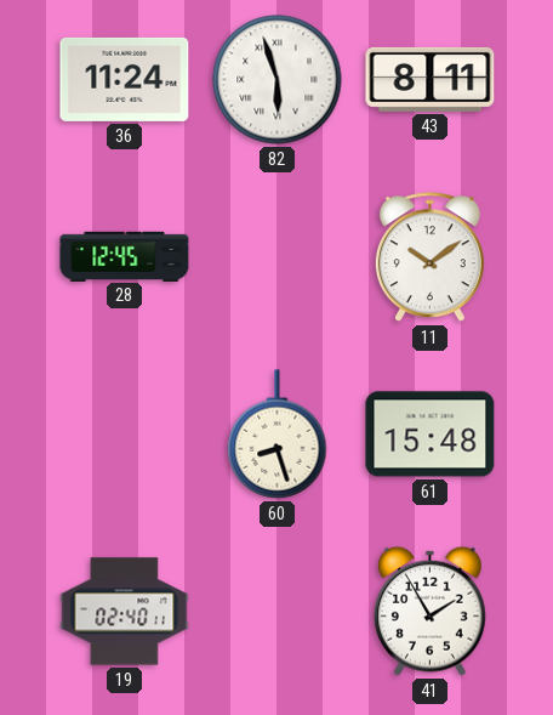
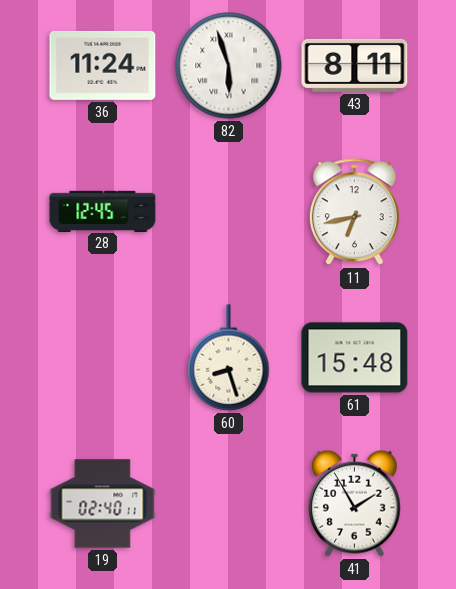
11: 10:09 -> 6:43
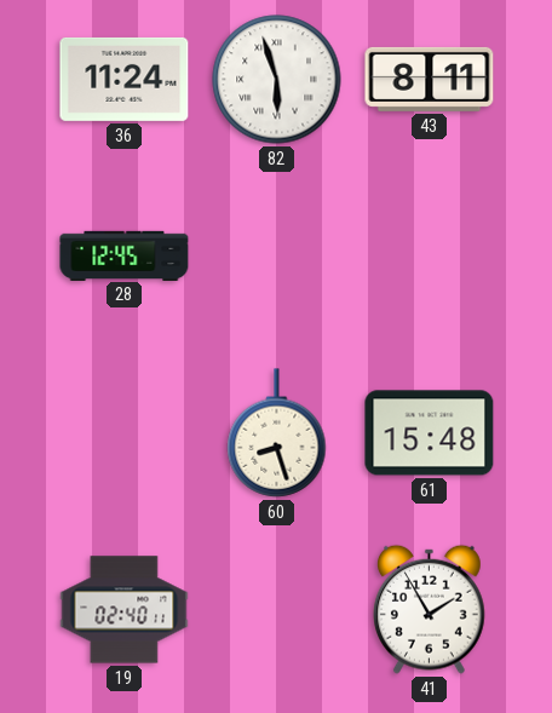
11: 6:43 -> none
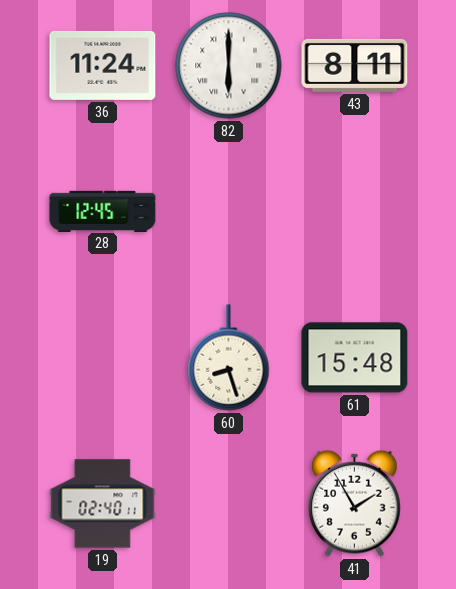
82: 5:57 -> 6:00
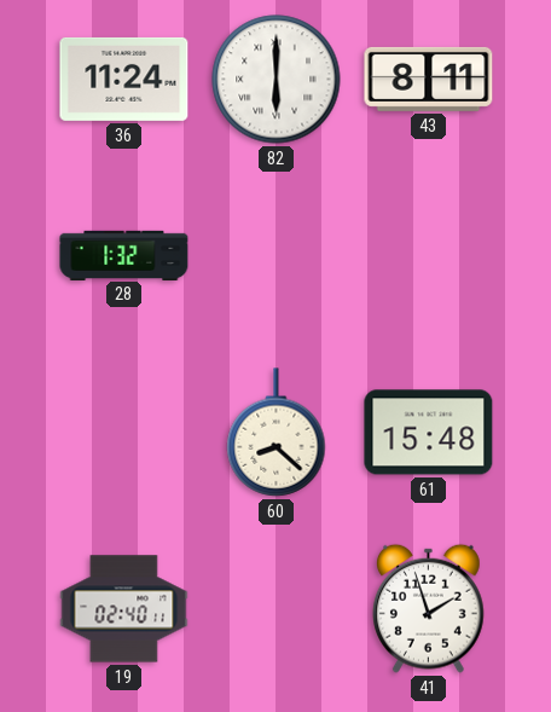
28: 12:45 -> 1:32
60: 8:27 -> 8:22
41: 1:55 -> 1:57
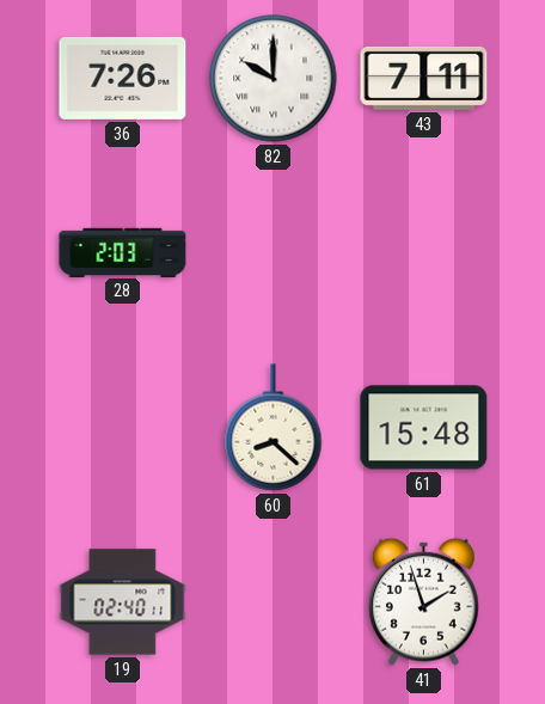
36: 11:24 -> 7:26
82: 6:00 -> 10:00
43: 8:11 -> 7:11
28: 1:32 -> 2:03
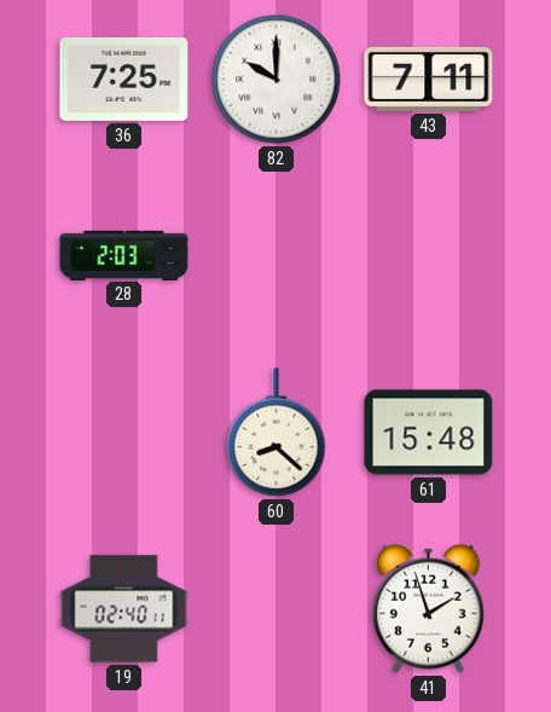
36: 7:26 -> 7:25
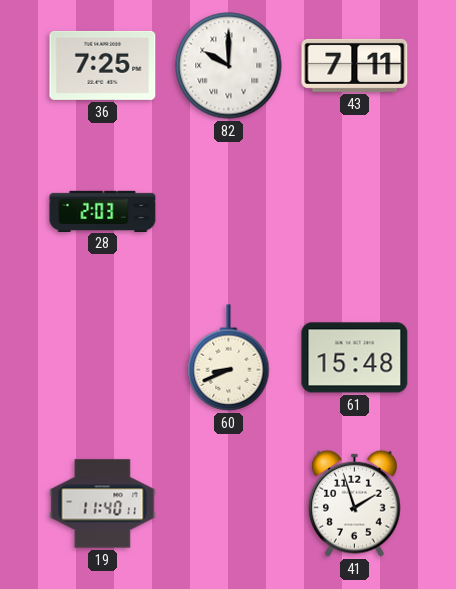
60: 8:22 -> 8:41
19: 02:40 -> 11:40
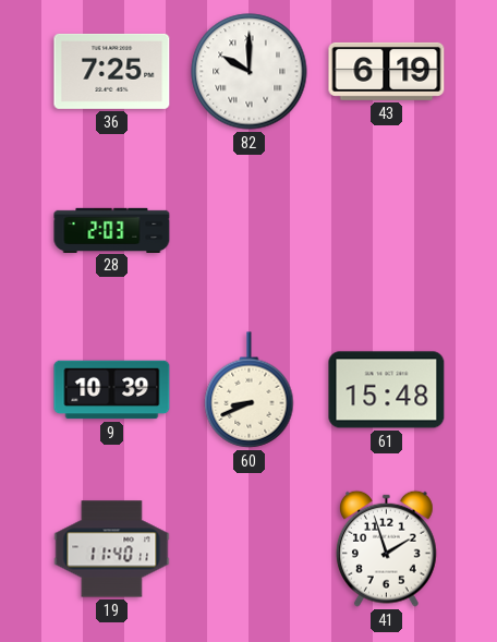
43: 7:11 -> 6:19
9: none -> 10:39
